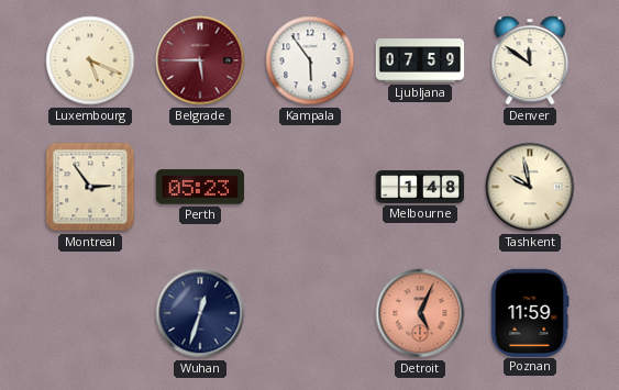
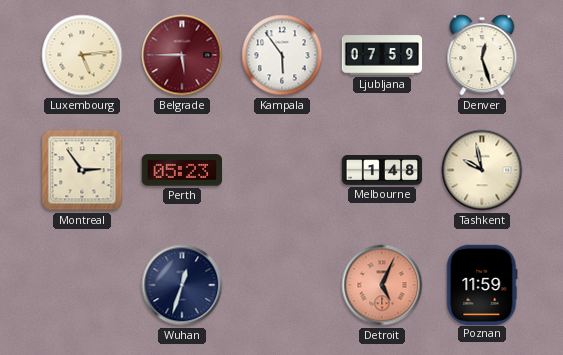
Luxembourg: 5:19 -> 5:14
Denver: 11:51 -> 12:27
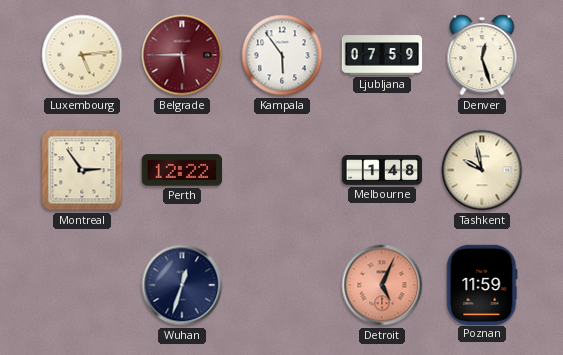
Perth: 05:23 -> 12:22
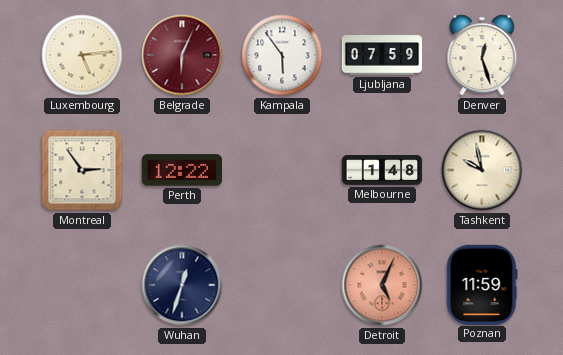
Belgrade: 5:45 -> 6:04
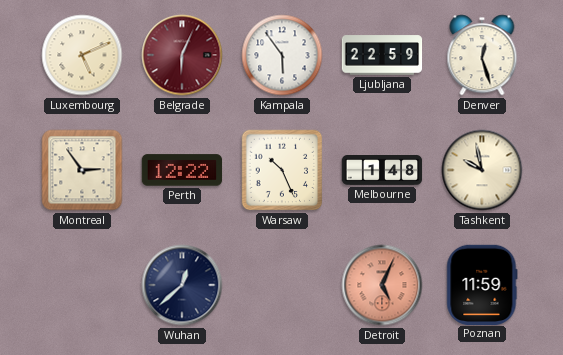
Luxembourg: 5:14 -> 5:11
Ljubljana: 07:59 -> 22:59
Warsaw: none -> 10:26
Wuhan: 12:33 -> 12:38
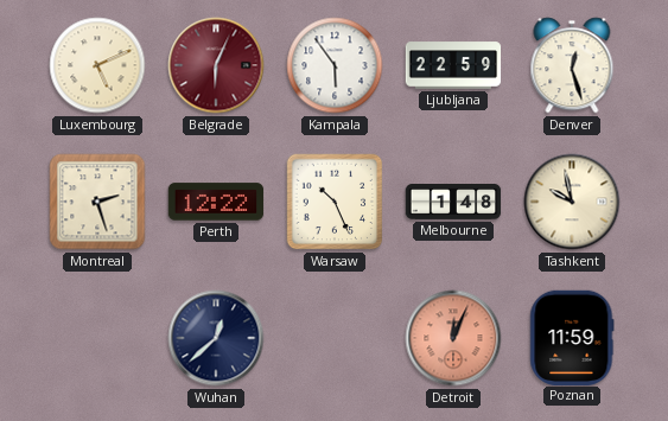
Montreal: 2:54 -> 2:27
Detroit: 5:04 -> 12:04
